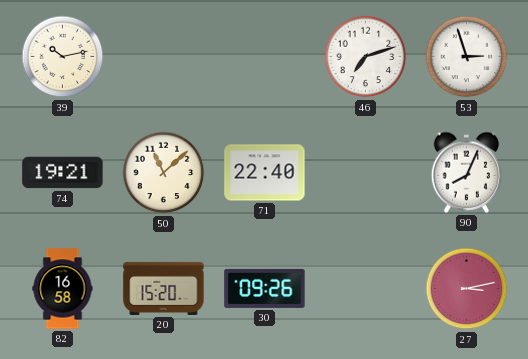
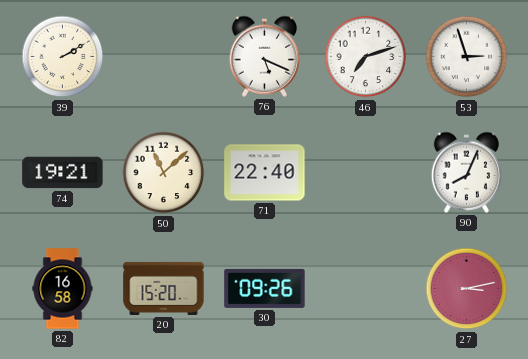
39: 10:13 -> 2:10
76: none -> 5:19
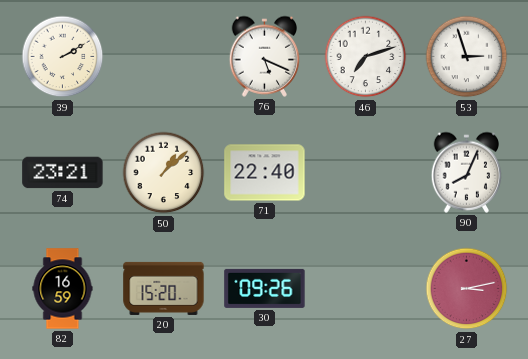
74: 19:21 -> 23:21
50: 11:08 -> 1:08
82: 16:58 -> 16:59
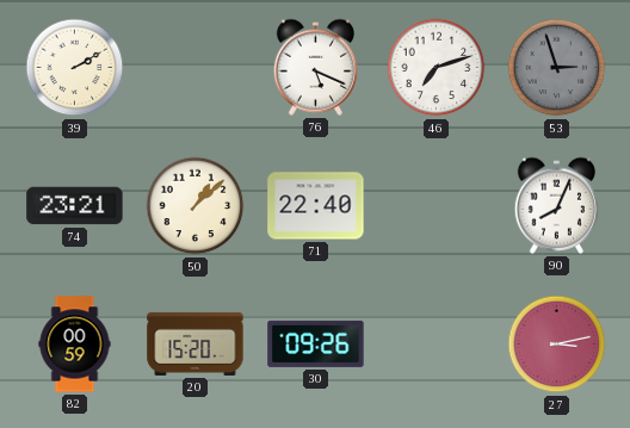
53 dial: white -> grey
82: 16:59 -> 00:59
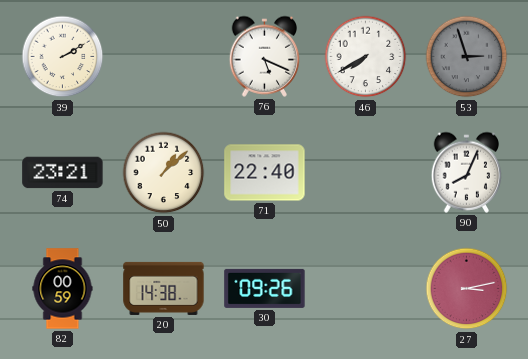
46: 7:12 -> 7:40
20: 15:20 -> 14:38
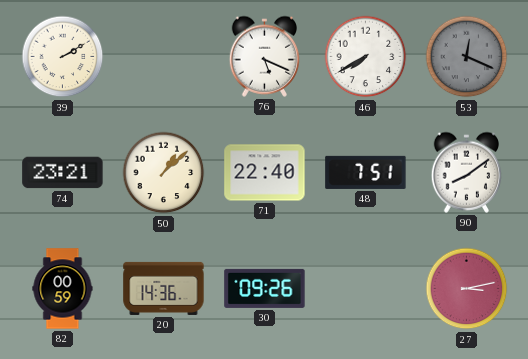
53: 2:57 -> 12:19
48: none -> 7:51
90: 8:04 -> 8:09
20: 14:38 -> 14:36
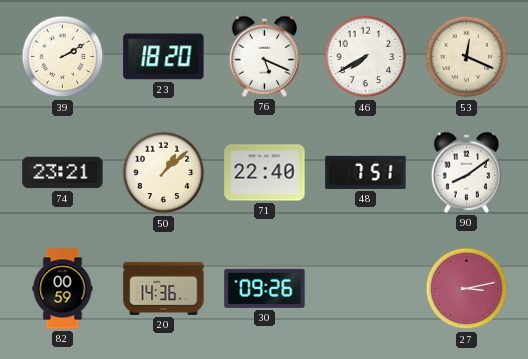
23: none -> 18:20
53 dial: grey -> cream
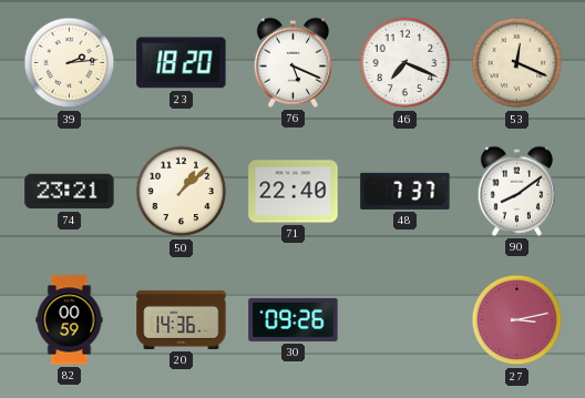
39: 2:10 -> 2:14
46: 7:40 -> 7:19
48: 7:51 -> 7:37
